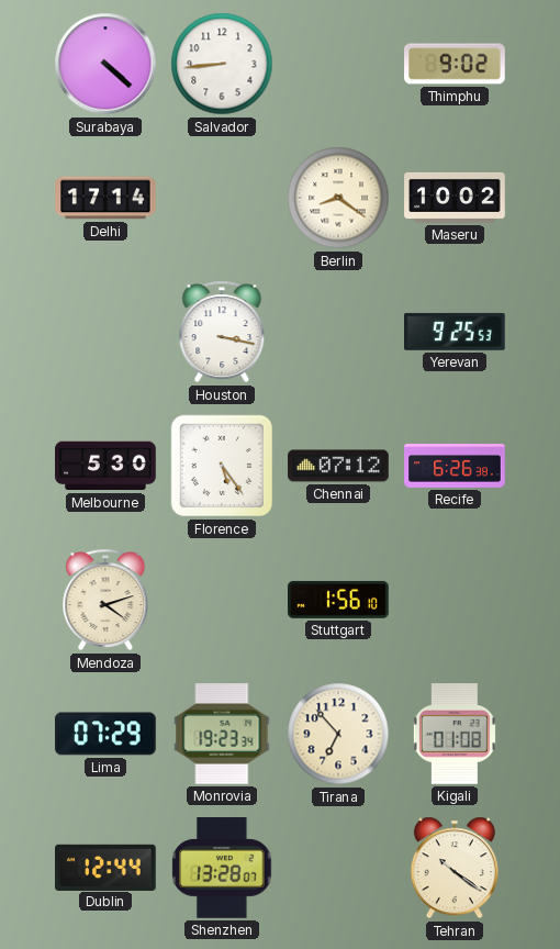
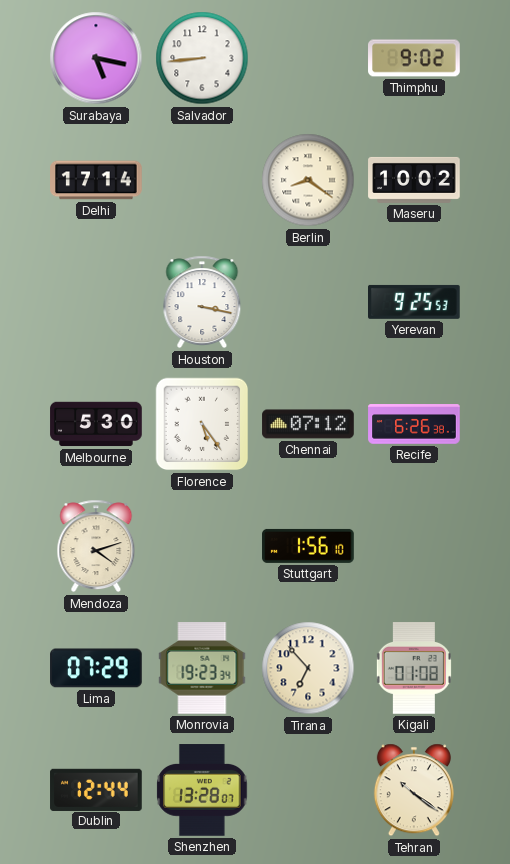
Surabaya: 4:22 -> 5:17
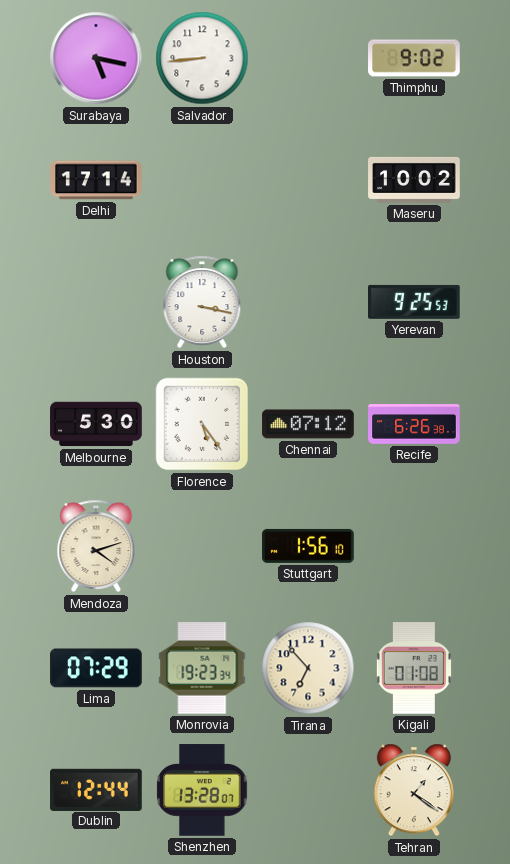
Berlin: 8:21 -> none
Tehran: 10:21 -> 1:21
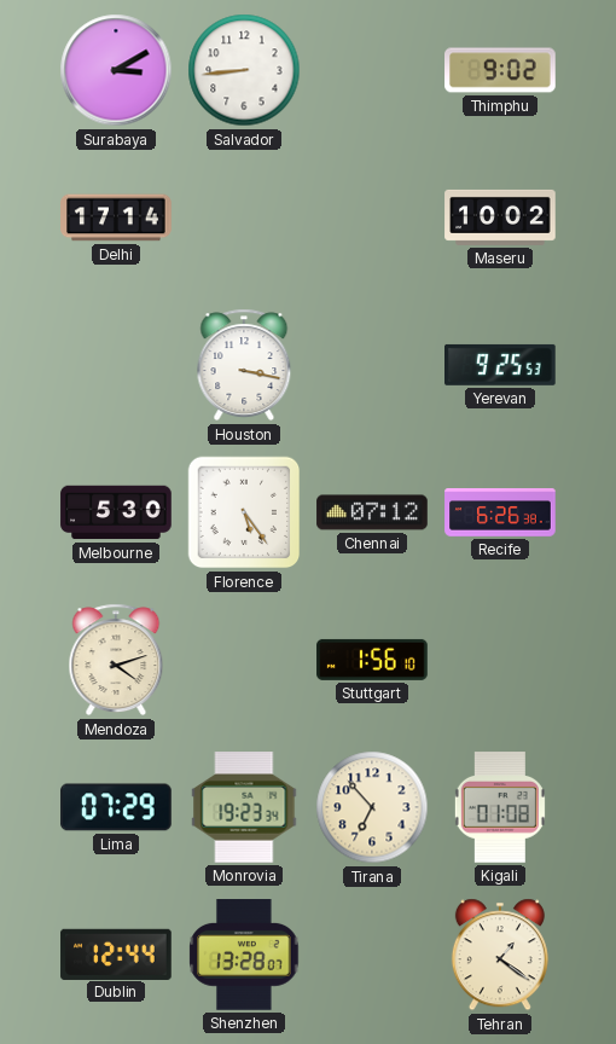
Surabaya: 5:17 -> 3:10
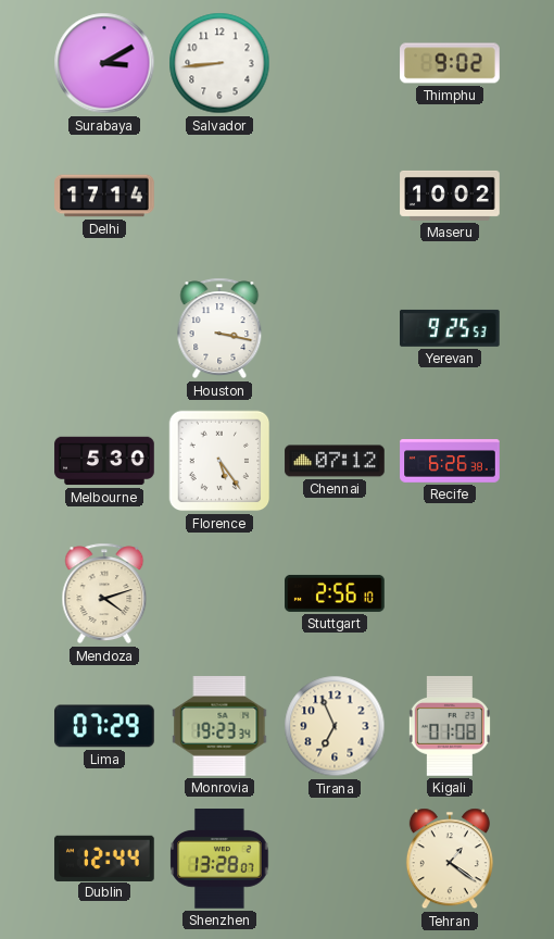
Stuttgart: 1:56 -> 2:56
Tirana: 6:53 -> 6:56
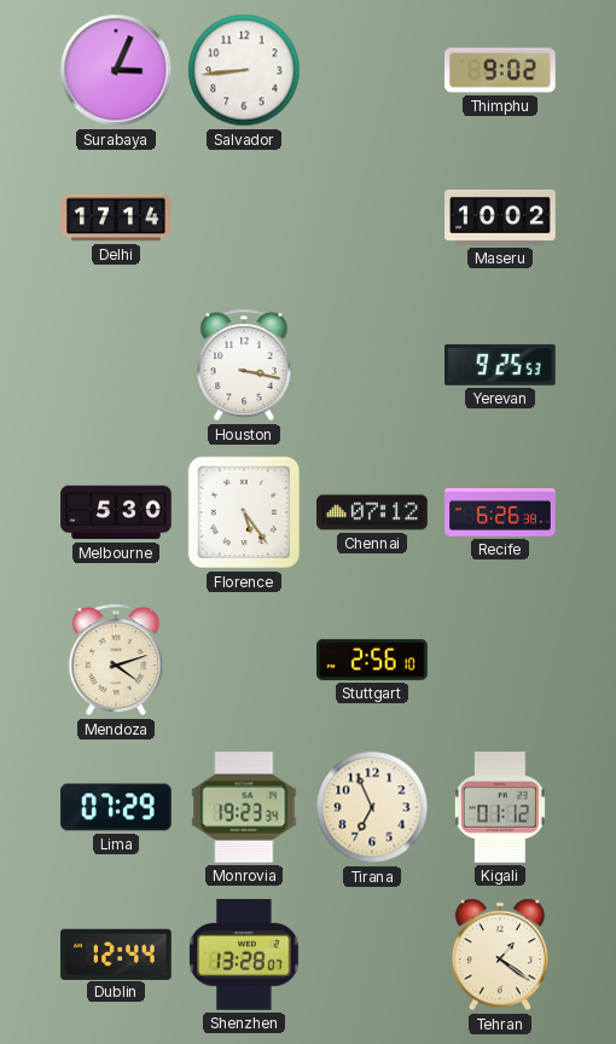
Surabaya: 3:10 -> 3:04
Kigali: 01:08 -> 01:12
